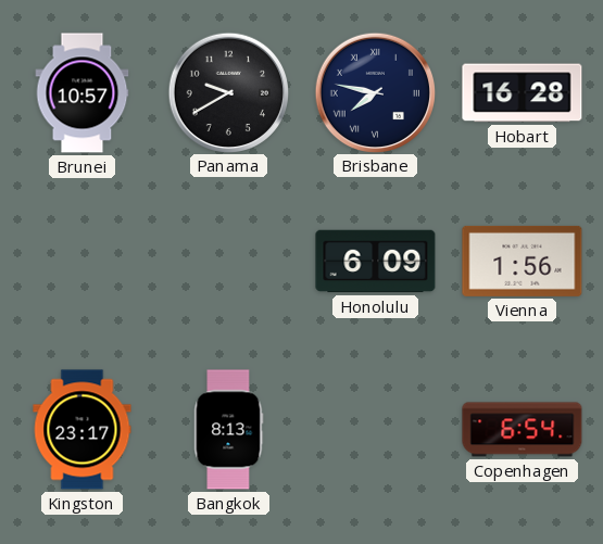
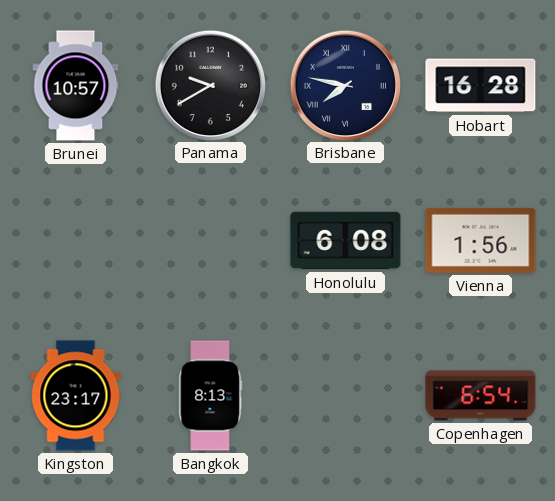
Honolulu: 6:09 -> 6:08
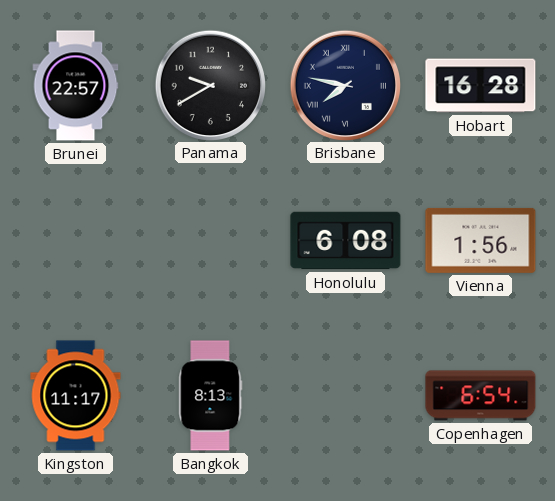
Brunei: 10:57 -> 22:57
Kingston: 23:17 -> 11:17
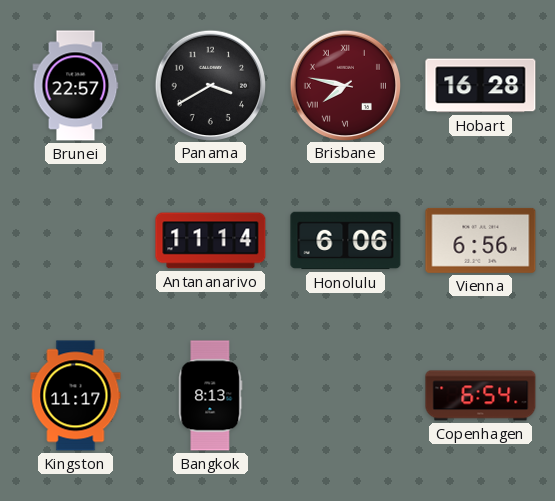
Panama: 9:40 -> 3:40
Brisbane dial: navy -> burgundy
Antananarivo: none -> 11:14
Honolulu: 6:08 -> 6:06
Vienna: 1:56 -> 6:56
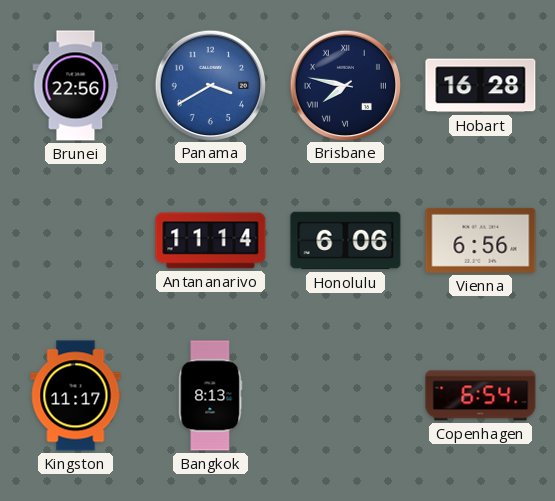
Brunei: 22:57 -> 22:56
Panama dial: black -> blue
Brisbane dial: burgundy -> navy
